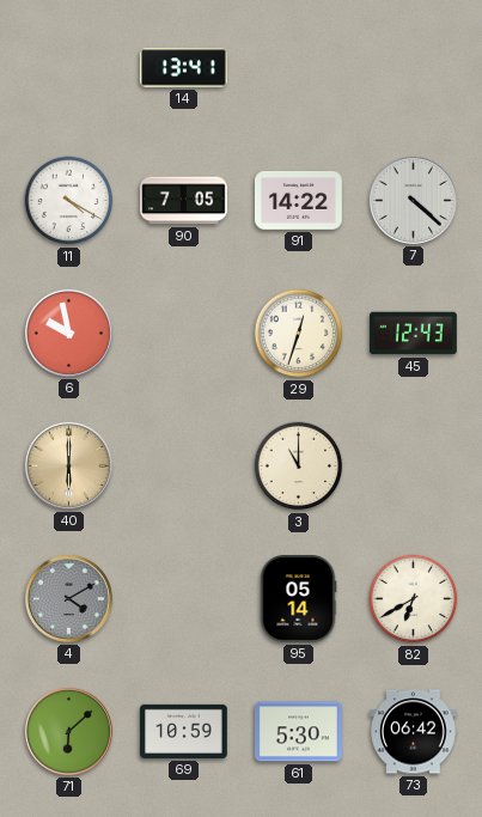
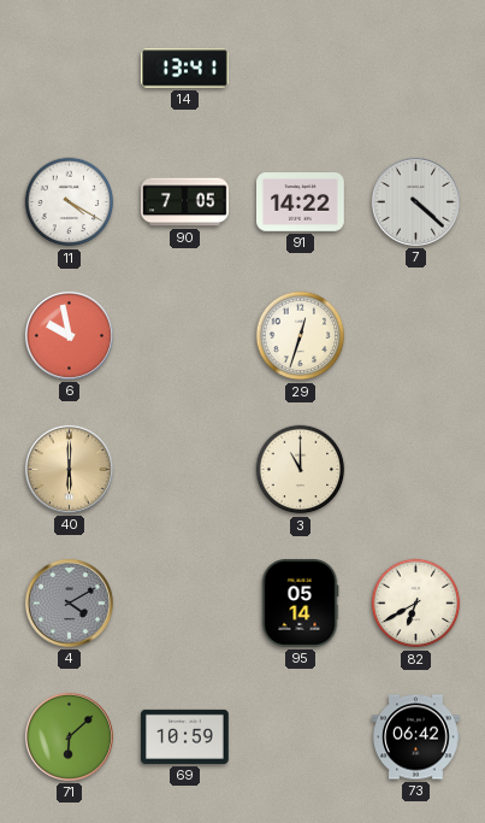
45: 12:43 -> none
61: 5:30 -> none
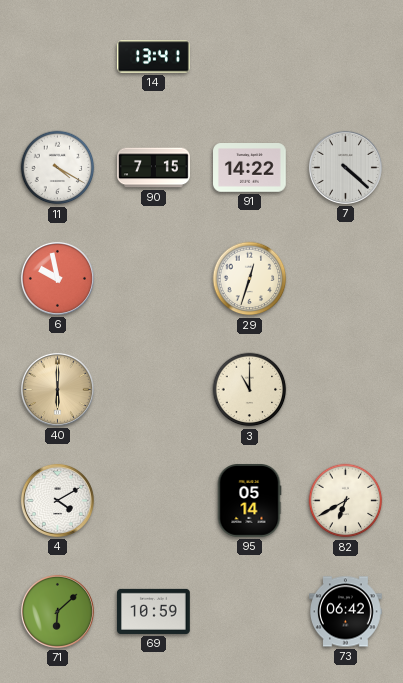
90: 7:05 -> 7:15
4 dial: grey -> white
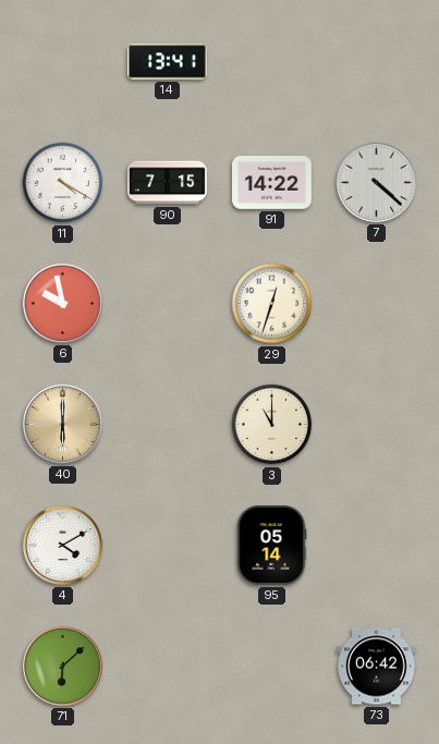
82: 6:40 -> none
69: 10:59 -> none
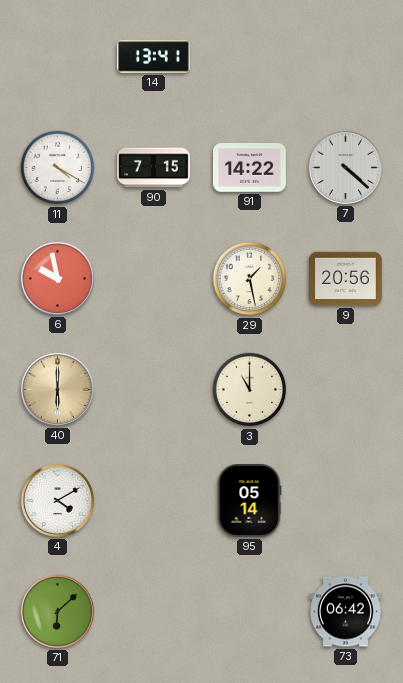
29: 12:33 -> 1:28
9: none -> 20:56
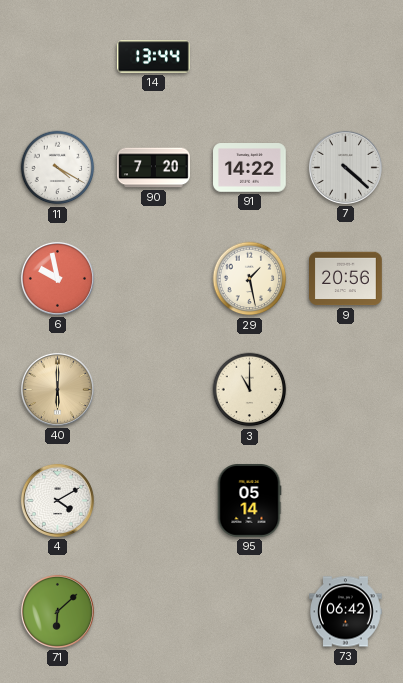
14: 13:41 -> 13:44
90: 7:15 -> 7:20
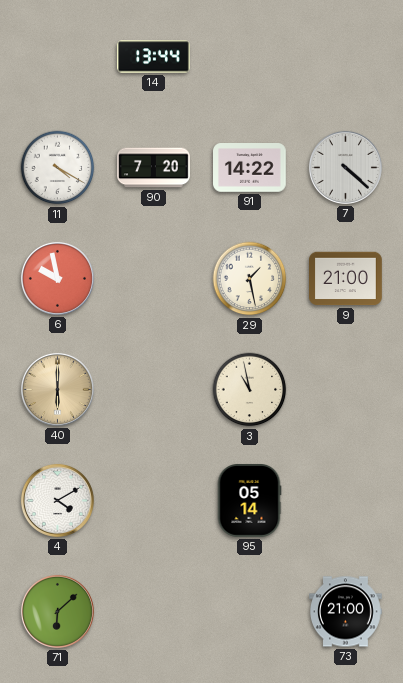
9: 20:56 -> 21:00
3: 11:00 -> 10:58
73: 06:42 -> 21:00
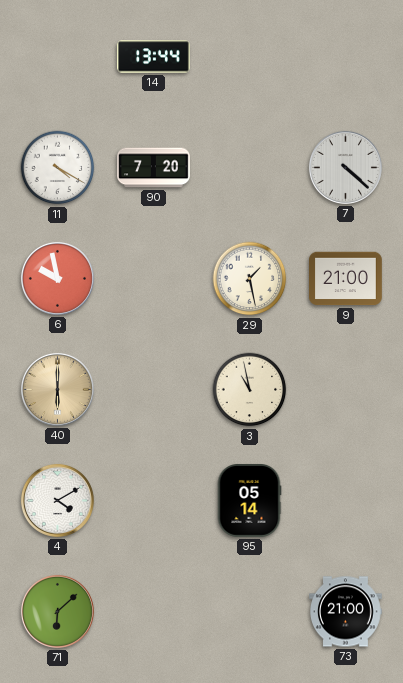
91: 14:22 -> none
